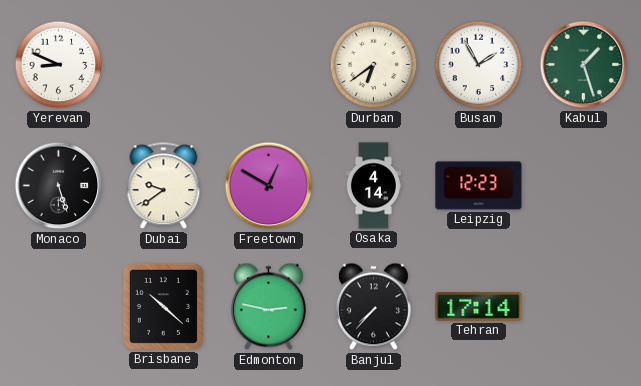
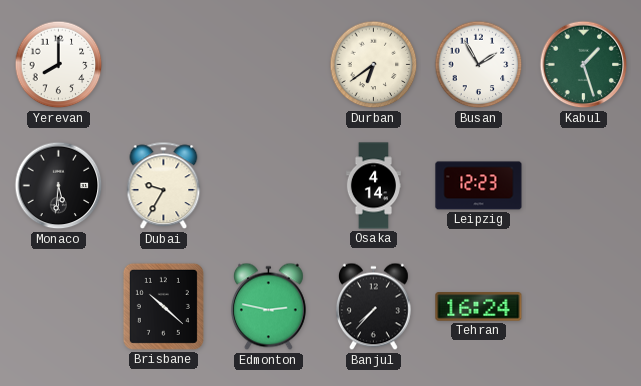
Yerevan: 8:49 -> 8:00
Monaco: 5:27 -> 5:31
Dubai: 9:39 -> 9:35
Freetown: 12:50 -> none
Tehran: 17:14 -> 16:24
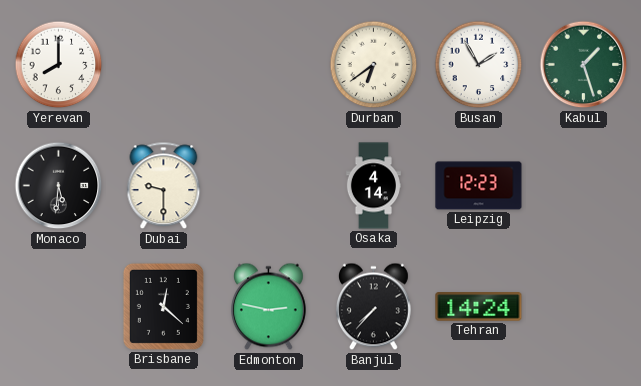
Dubai: 9:35 -> 9:30
Brisbane: 10:22 -> 12:22
Tehran: 16:24 -> 14:24
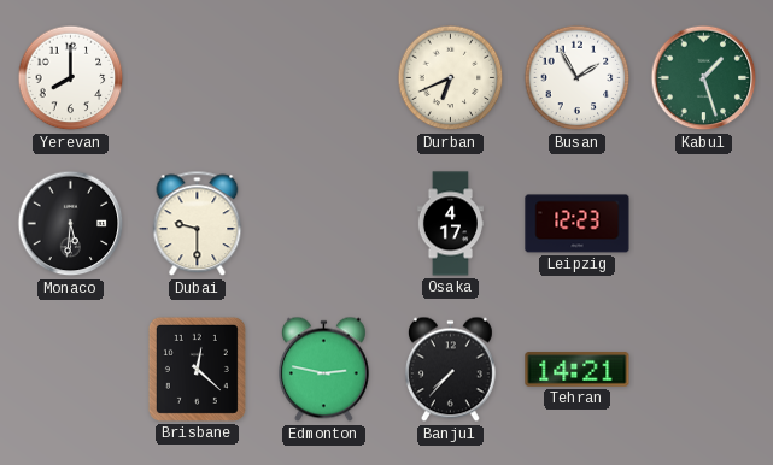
Durban: 6:39 -> 6:41
Osaka: 4:14 -> 4:17
Tehran: 14:24 -> 14:21
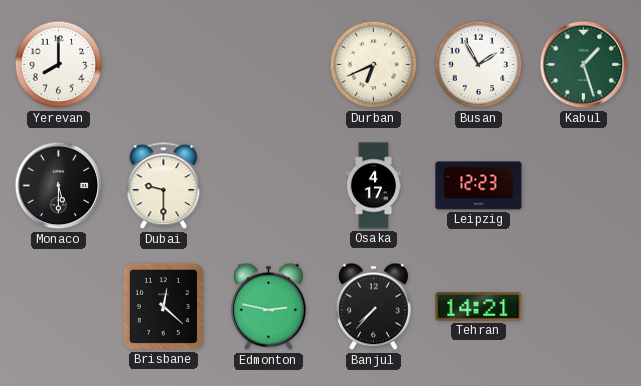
Monaco: 5:31 -> 5:30
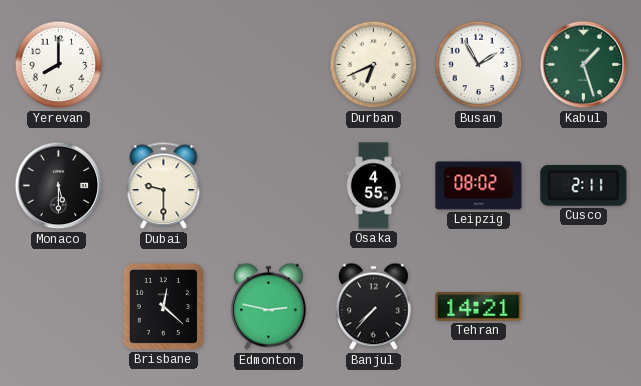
Osaka: 4:17 -> 4:55
Leipzig: 12:23 -> 08:02
Cusco: none -> 2:11
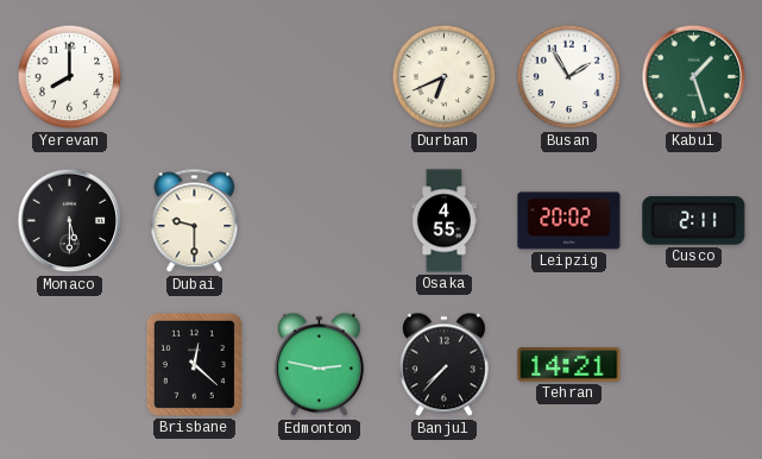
Leipzig: 08:02 -> 20:02
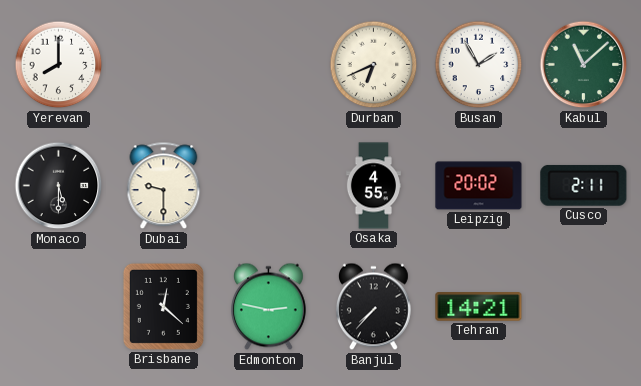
Kabul: 1:27 -> 11:08
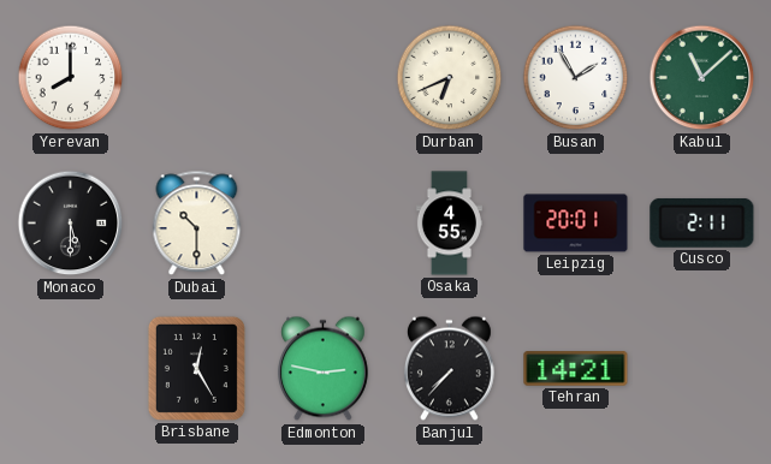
Dubai: 9:30 -> 10:30
Leipzig: 20:02 -> 20:01
Brisbane: 12:22 -> 12:25
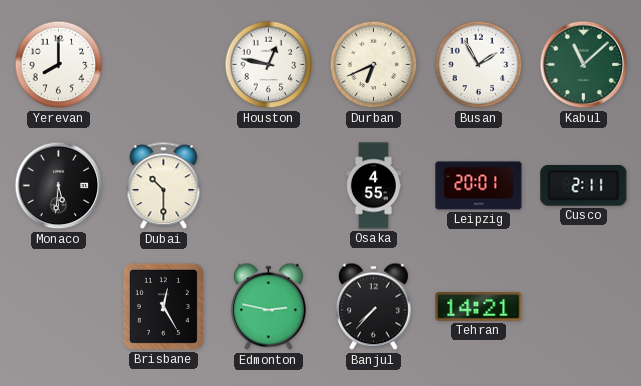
Houston: none -> 12:47
Monaco: 5:30 -> 5:31
